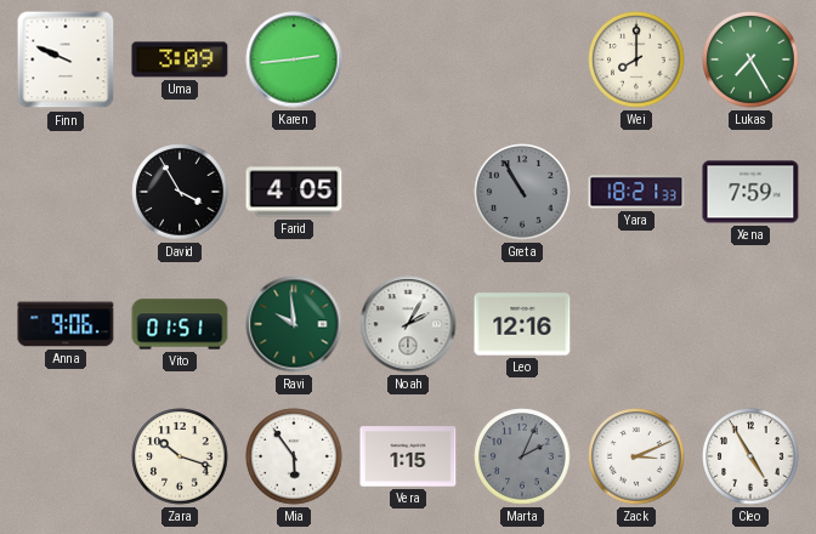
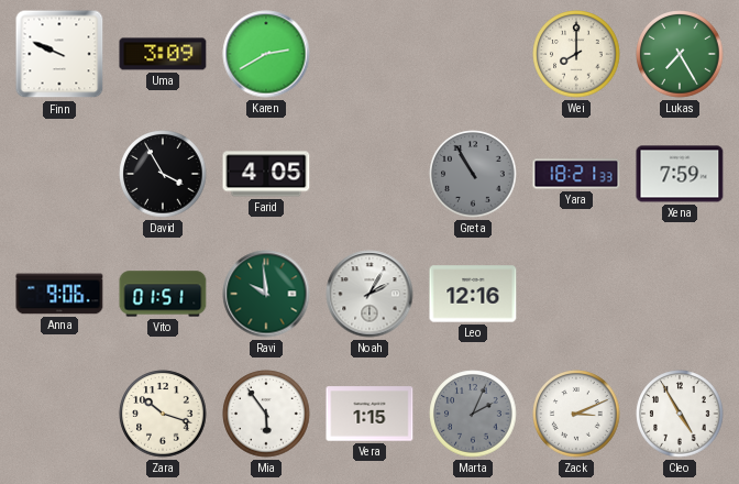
Karen: 2:44 -> 2:40
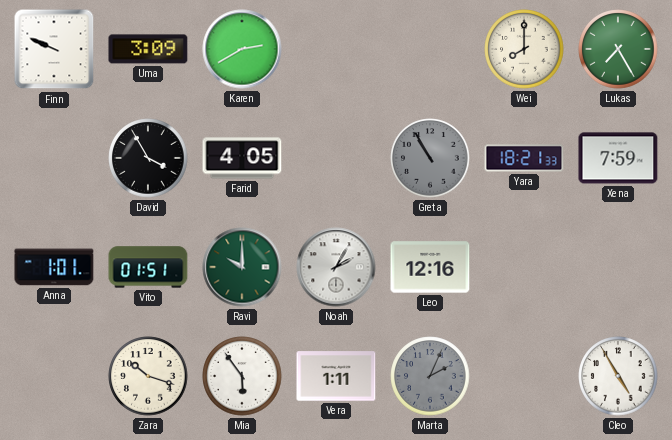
Anna: 9:06 -> 1:01
Ravi: 9:59 -> 10:00
Vera: 1:15 -> 1:11
Zack: 3:11 -> none
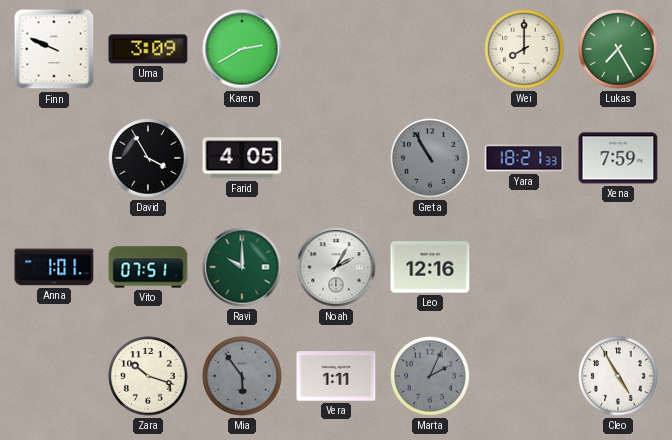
Vito: 01:51 -> 07:51
Mia dial: white -> grey
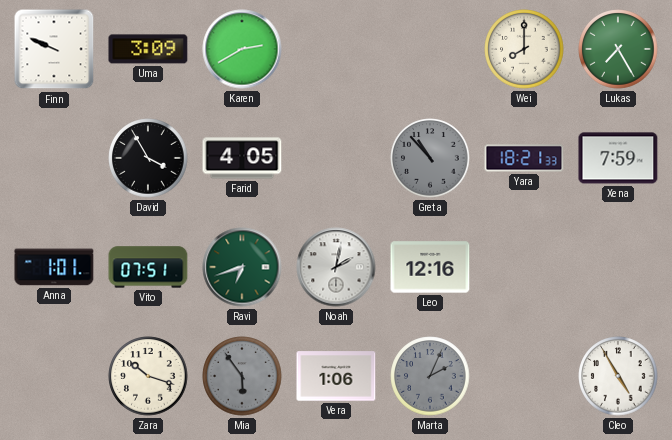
Greta: 10:55 -> 10:53
Ravi: 10:00 -> 6:42
Noah: 2:05 -> 2:02
Vera: 1:11 -> 1:06
